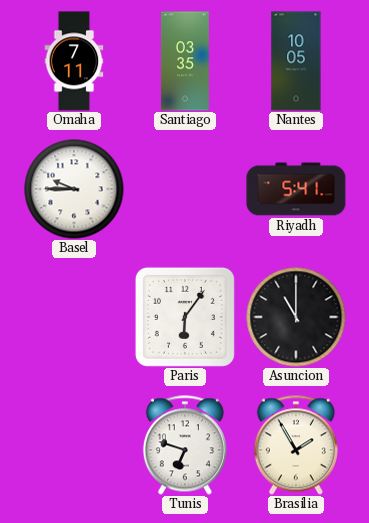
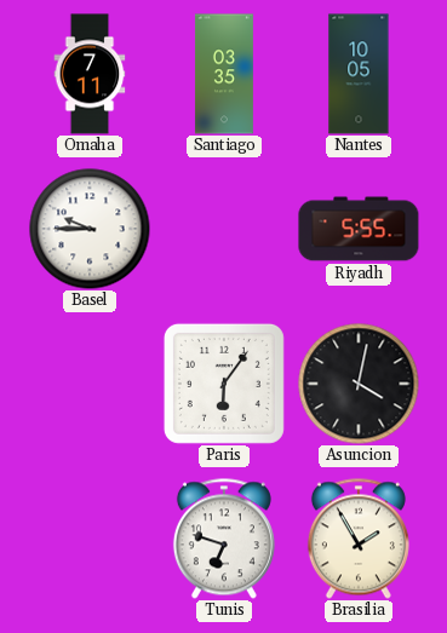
Riyadh: 5:41 -> 5:55
Asuncion: 11:00 -> 4:02
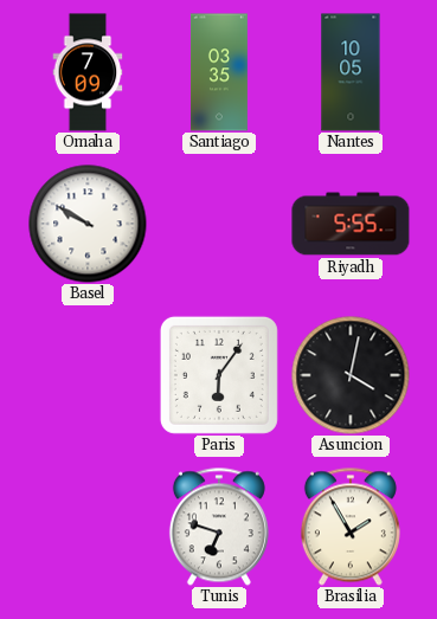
Omaha: 7:11 -> 7:09
Basel: 9:45 -> 9:50
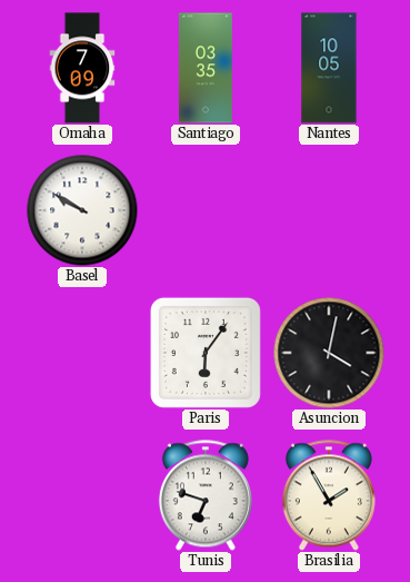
Riyadh: 5:55 -> none
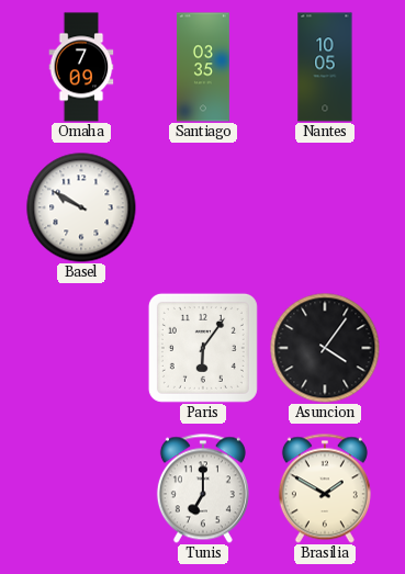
Asuncion: 4:02 -> 4:06
Tunis: 6:48 -> 7:00
Brasilia: 1:55 -> 1:50
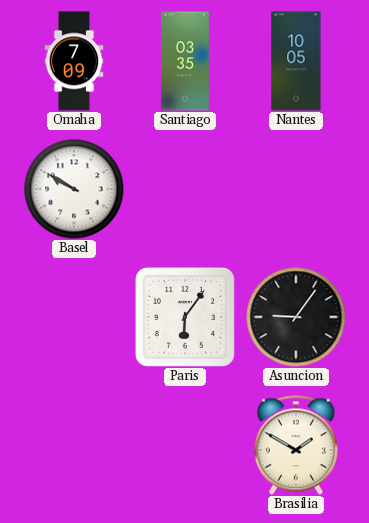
Asuncion: 4:06 -> 9:06
Tunis: 7:00 -> none
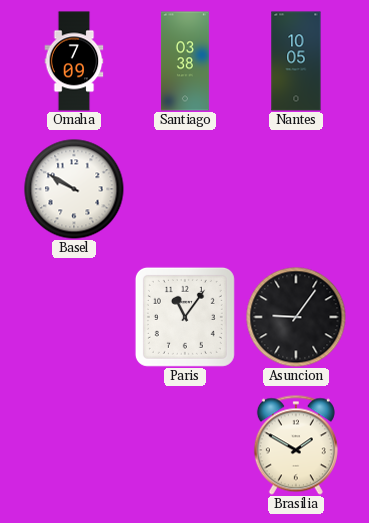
Santiago: 03:35 -> 03:38
Paris: 6:06 -> 11:06
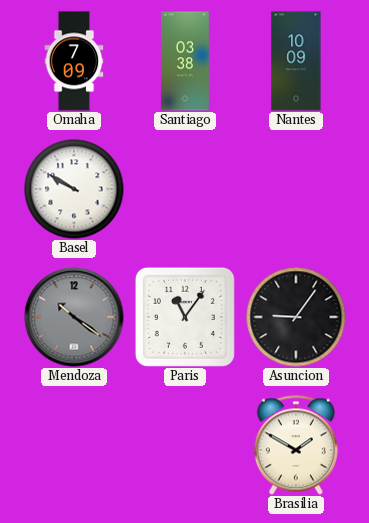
Nantes: 10:05 -> 10:09
Mendoza: none -> 10:21
